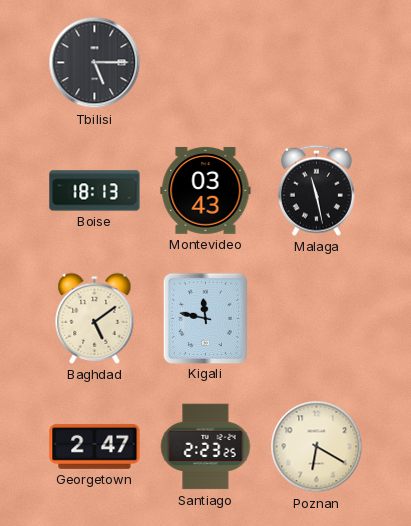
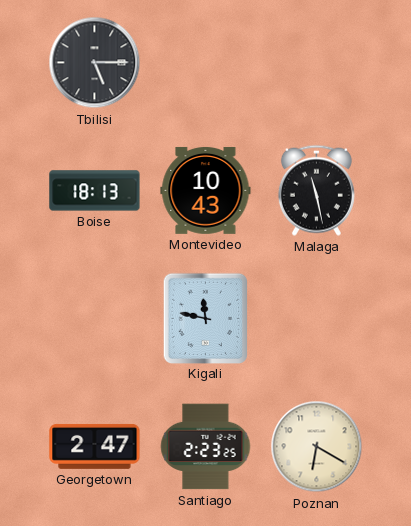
Montevideo: 03:43 -> 10:43
Baghdad: 5:09 -> none
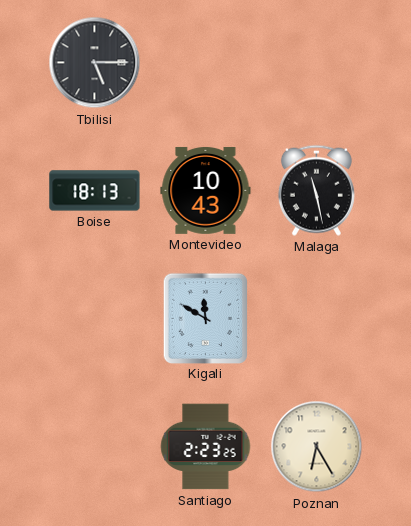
Kigali: 11:47 -> 11:50
Georgetown: 2:47 -> none
Poznan: 6:20 -> 6:25
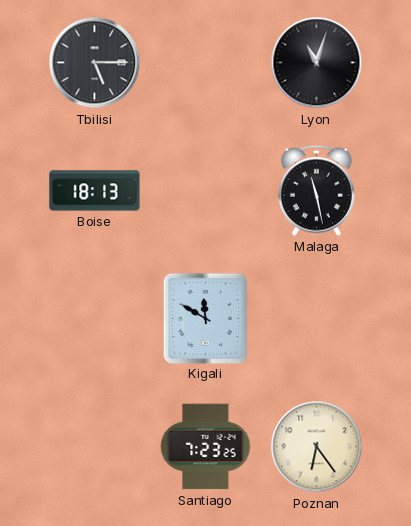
Lyon: none -> 11:03
Montevideo: 10:43 -> none
Santiago: 2:23 -> 7:23
Poznan: 6:25 -> 6:24
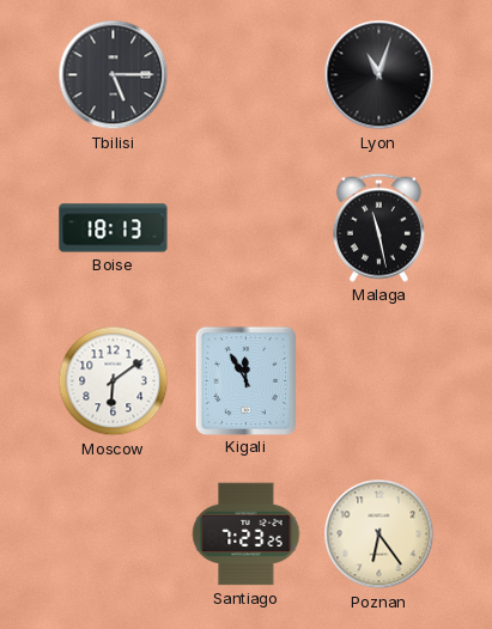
Moscow: none -> 6:09
Kigali: 11:50 -> 11:55
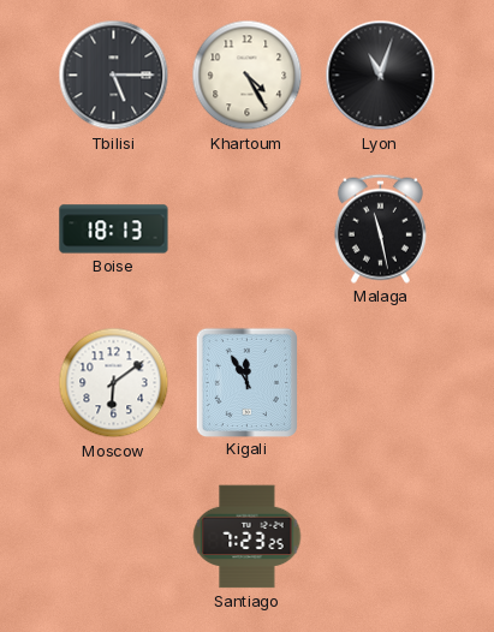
Khartoum: none -> 4:25
Poznan: 6:24 -> none
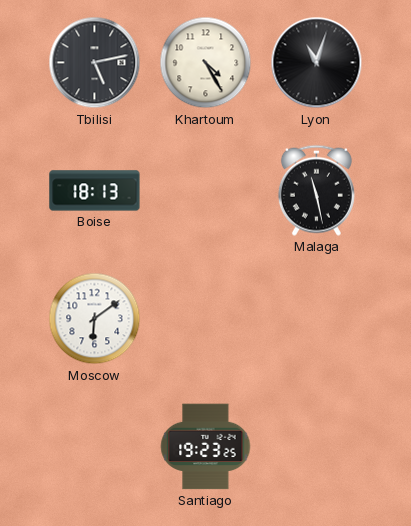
Tbilisi: 5:15 -> 5:13
Kigali: 11:55 -> none
Santiago: 7:23 -> 19:23
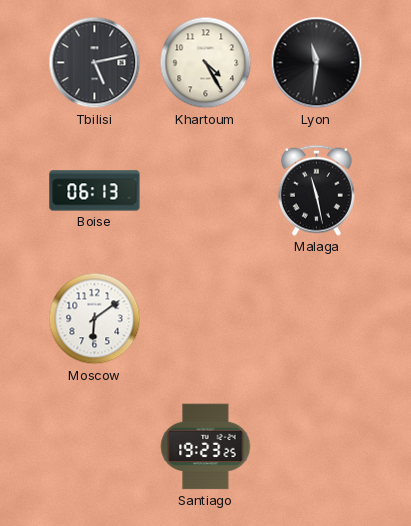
Lyon: 11:03 -> 11:31
Boise: 18:13 -> 06:13
